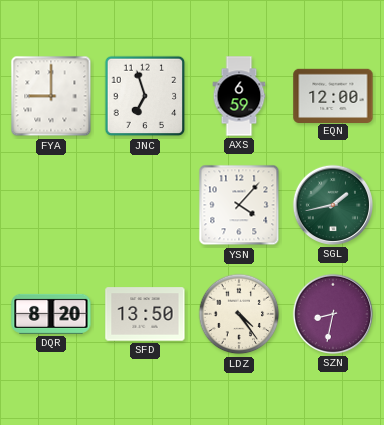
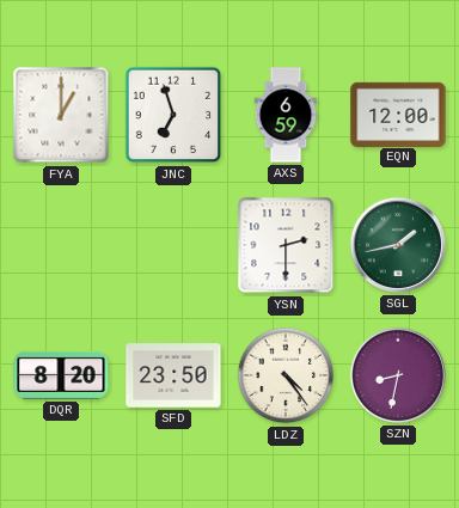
FYA: 9:00 -> 1:00
YSN: 4:07 -> 2:30
SFD: 13:50 -> 23:50
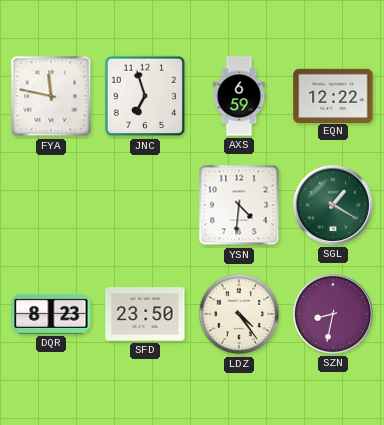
FYA: 1:00 -> 11:47
EQN: 12:00 -> 12:22
YSN: 2:30 -> 4:31
SGL: 1:43 -> 1:20
DQR: 8:20 -> 8:23
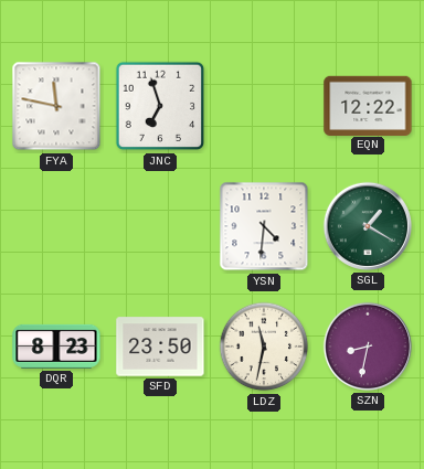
AXS: 6:59 -> none
LDZ: 4:24 -> 11:32
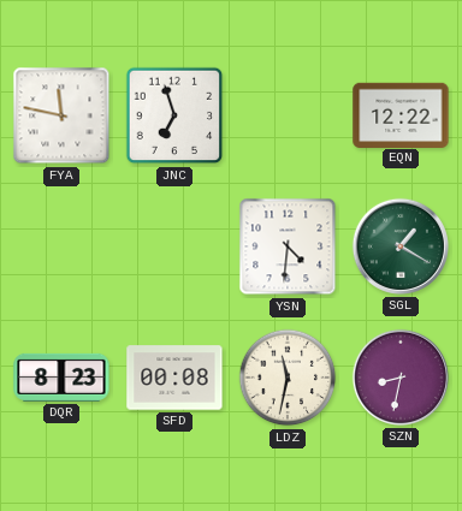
SFD: 23:50 -> 00:08
